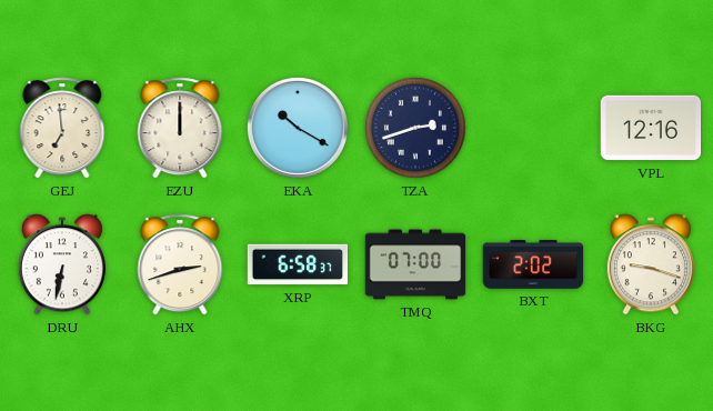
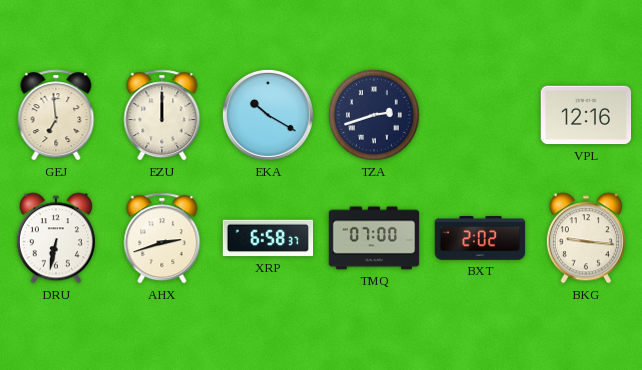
BKG: 9:18 -> 9:16
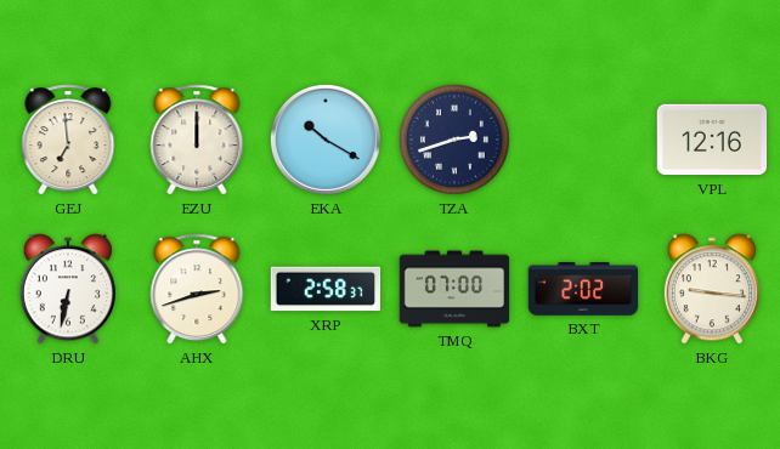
XRP: 6:58 -> 2:58
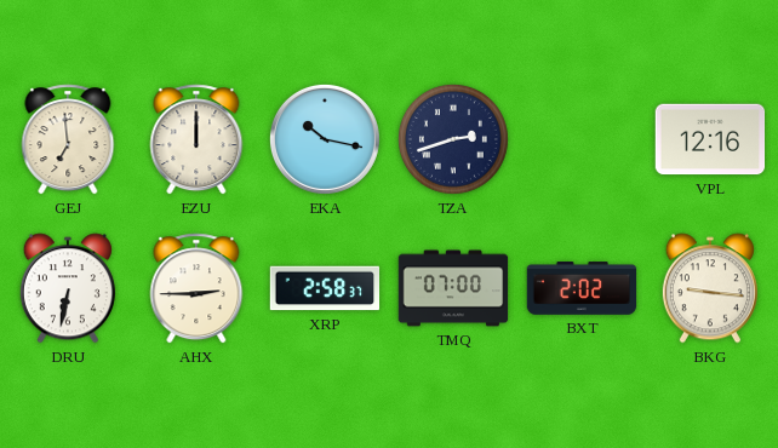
EKA: 10:20 -> 10:17
AHX: 2:42 -> 2:45
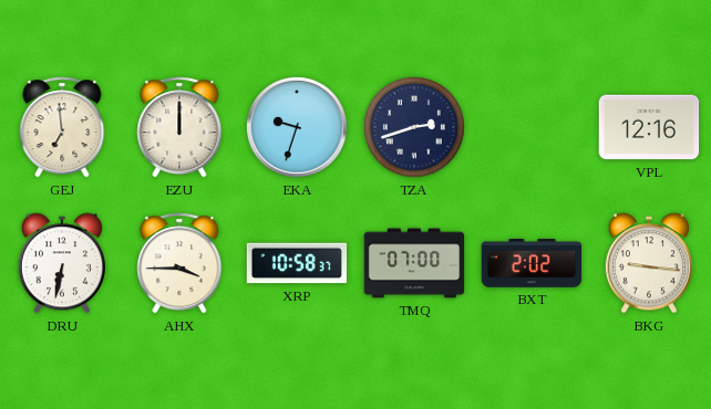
EKA: 10:17 -> 9:33
AHX: 2:45 -> 3:45
XRP: 2:58 -> 10:58
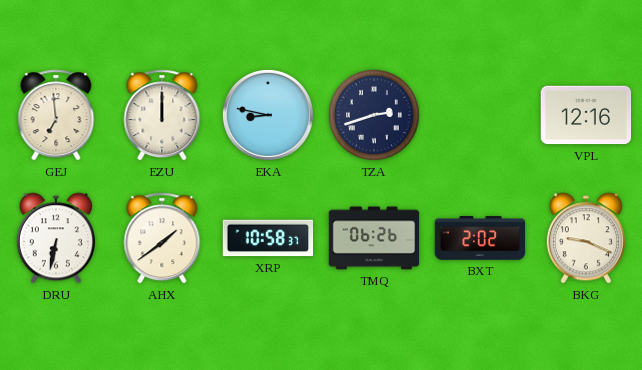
EKA: 9:33 -> 8:47
AHX: 3:45 -> 1:39
TMQ: 07:00 -> 06:26
BKG: 9:16 -> 9:19
